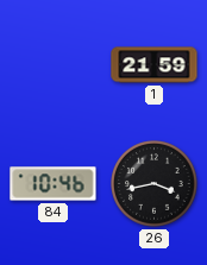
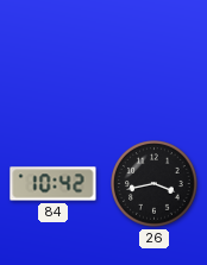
1: 21:59 -> none
84: 10:46 -> 10:42
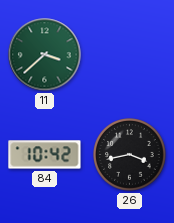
11: none -> 3:38
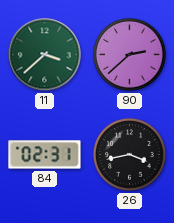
90: none -> 2:38
84: 10:42 -> 02:31
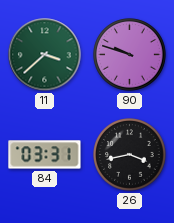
90: 2:38 -> 9:48
84: 02:31 -> 03:31
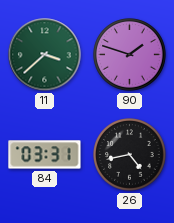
90: 9:48 -> 1:48
26: 3:43 -> 4:43
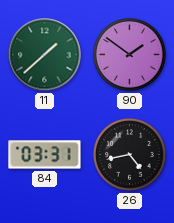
11: 3:38 -> 1:38
90: 1:48 -> 1:51
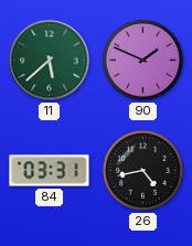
11: 1:38 -> 5:38
90: 1:51 -> 1:49
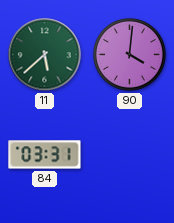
90: 1:49 -> 4:01
26: 4:43 -> none
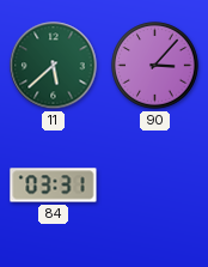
90: 4:01 -> 3:07
